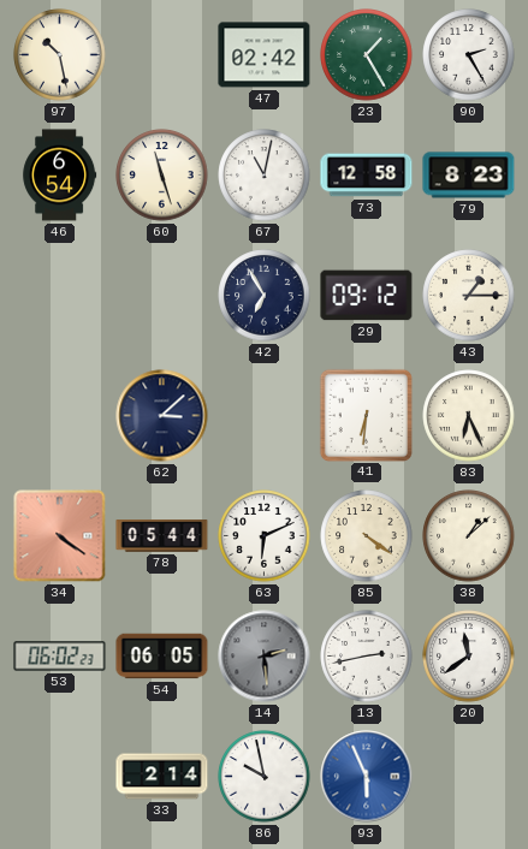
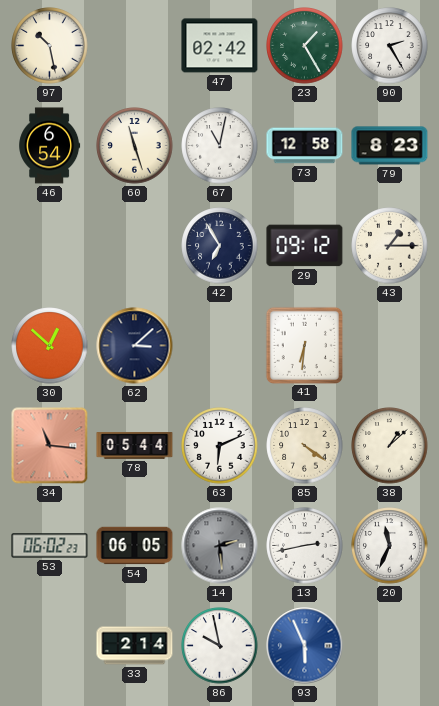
30: none -> 12:52
83: 6:26 -> none
34: 4:21 -> 11:16
20: 11:39 -> 11:34
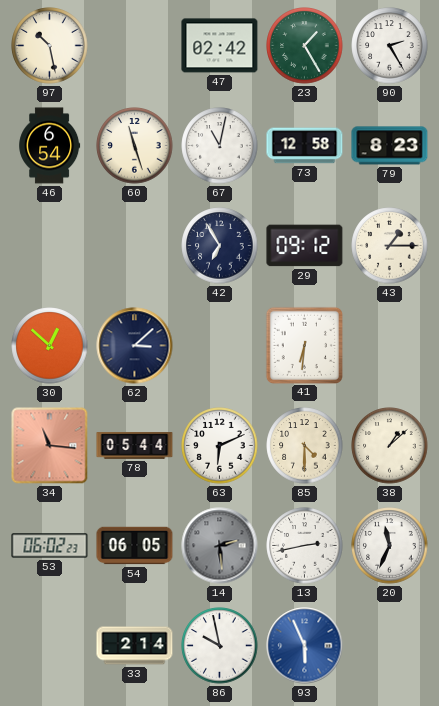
85: 4:21 -> 4:30
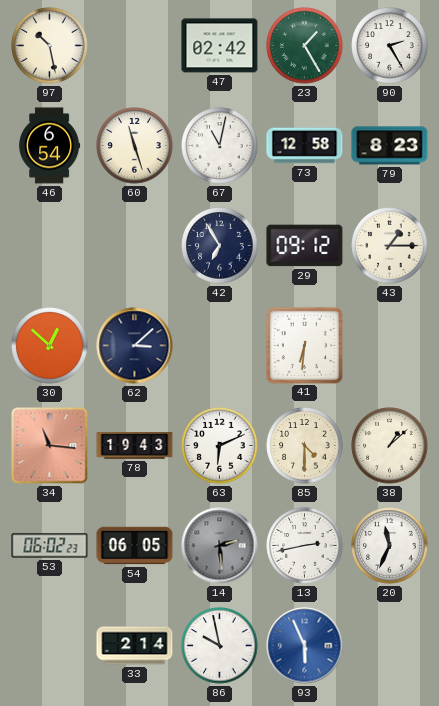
78: 05:44 -> 19:43
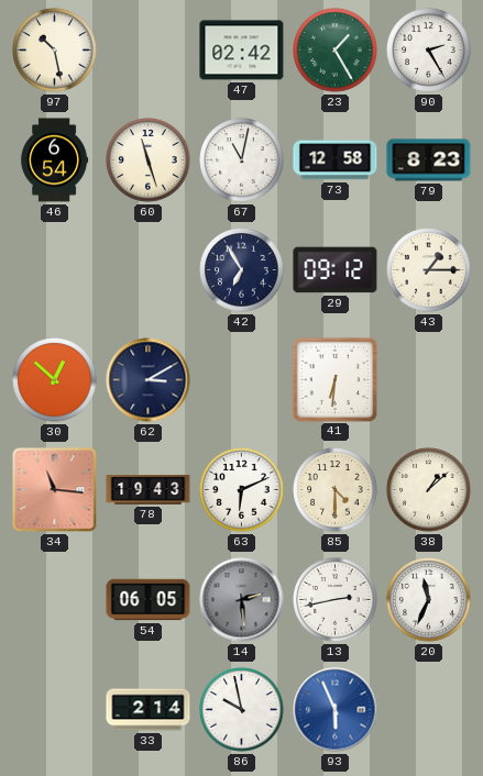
62: 3:08 -> 3:10
53: 06:02 -> none
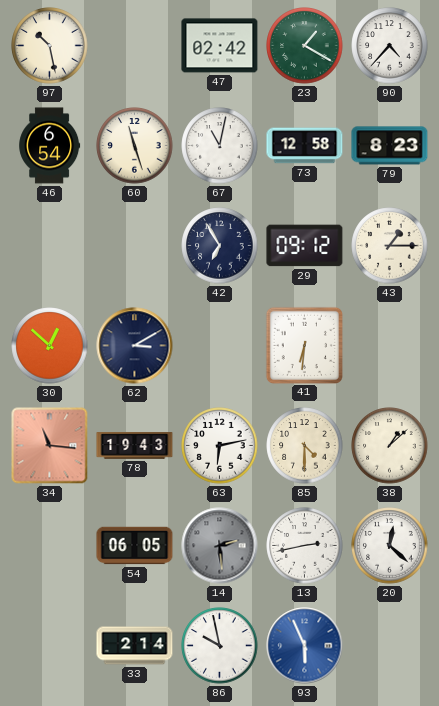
23: 1:25 -> 1:20
90: 2:25 -> 4:37
63: 6:11 -> 6:13
20: 11:34 -> 12:22
